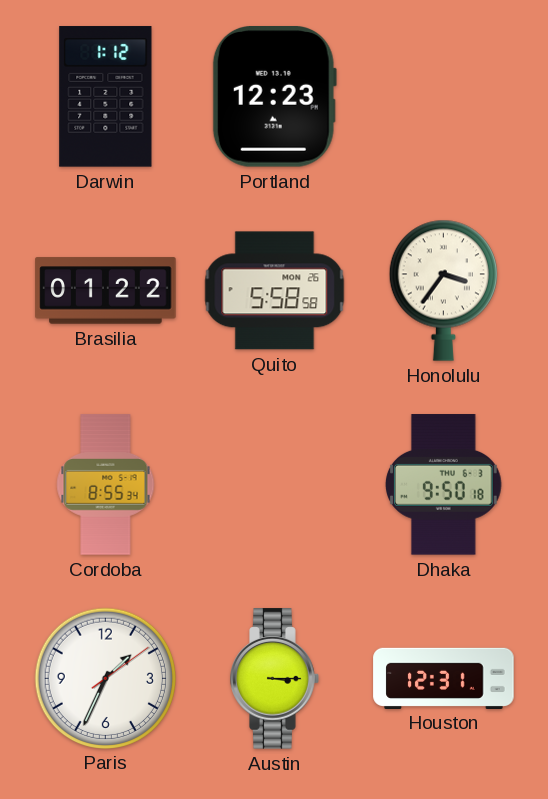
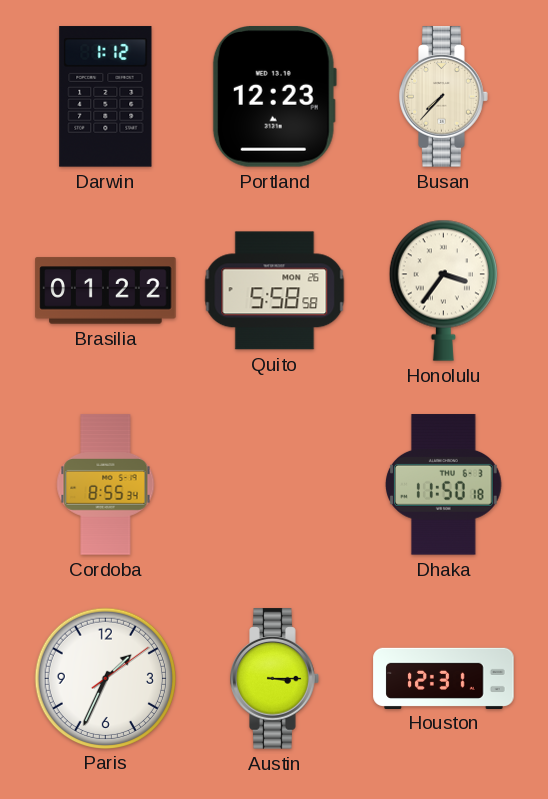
Busan: none -> 7:37
Dhaka: 9:50 -> 11:50
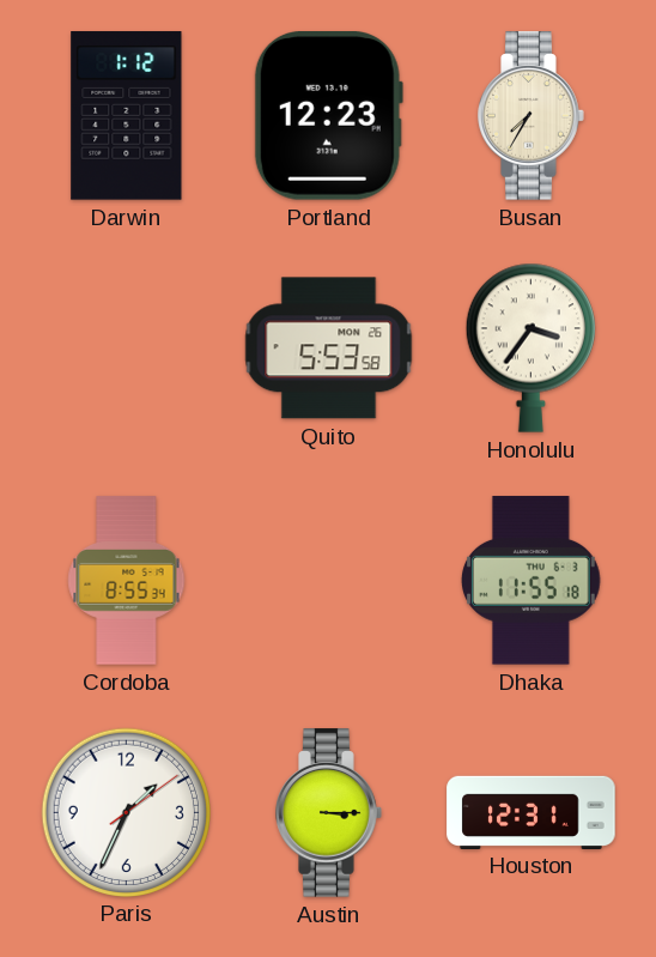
Busan: 7:37 -> 7:35
Brasilia: 01:22 -> none
Quito: 5:58 -> 5:53
Dhaka: 11:50 -> 11:55
